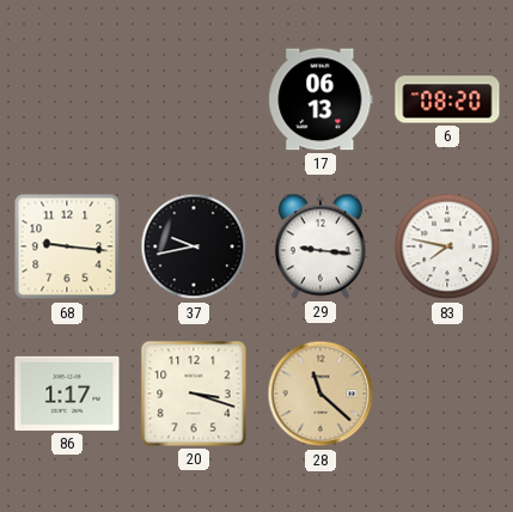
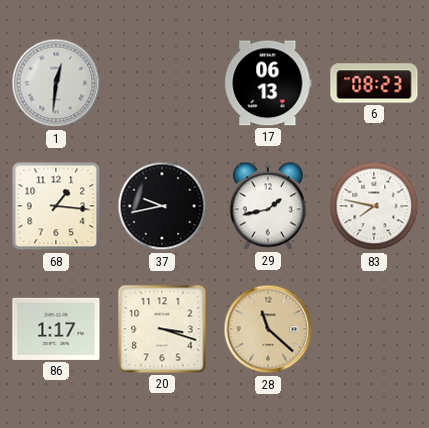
1: none -> 12:31
6: 08:20 -> 08:23
68: 9:16 -> 1:16
29: 9:16 -> 1:43
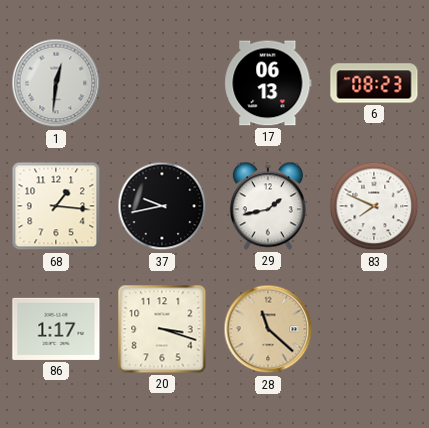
83: 7:47 -> 7:49
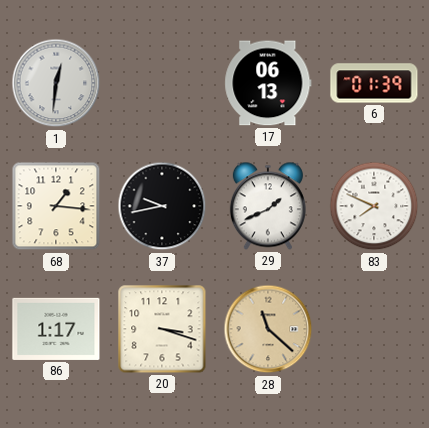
6: 08:23 -> 01:39
29: 1:43 -> 1:41
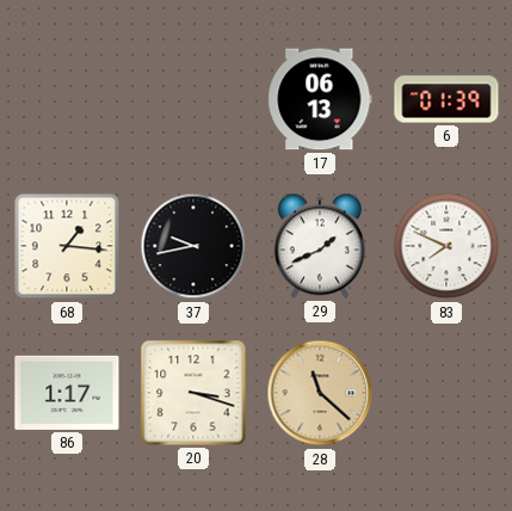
1: 12:31 -> none
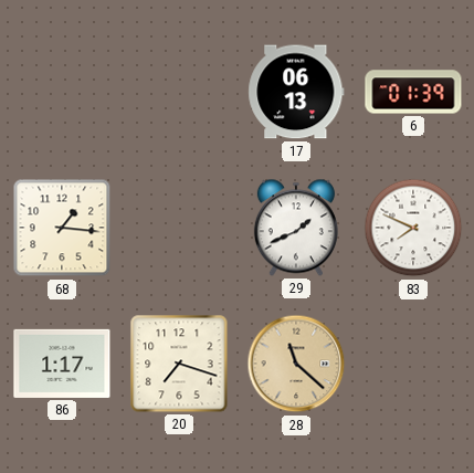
37: 9:43 -> none
20: 3:18 -> 7:18
